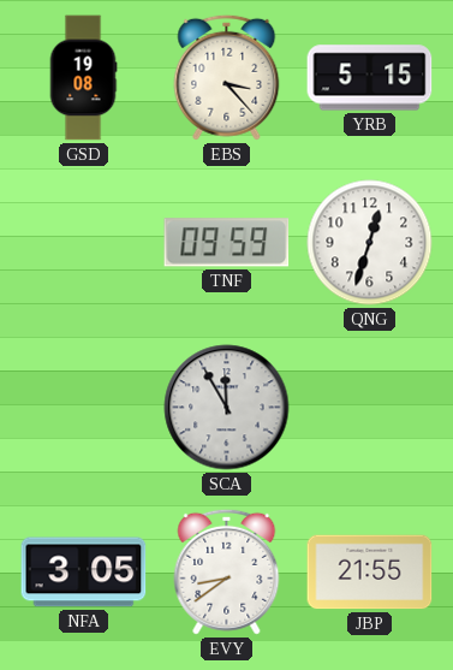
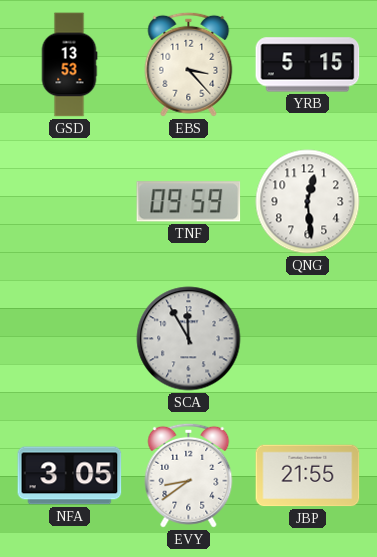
GSD: 19:08 -> 13:53
QNG: 12:33 -> 12:29
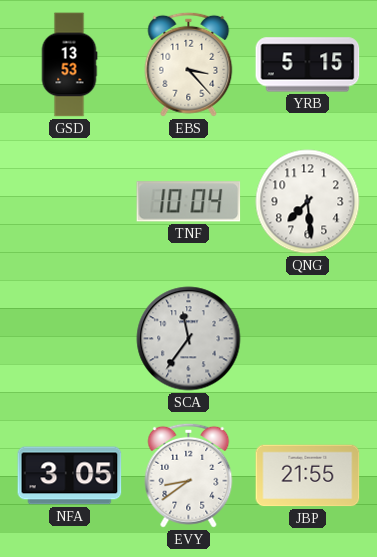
TNF: 09:59 -> 10:04
QNG: 12:29 -> 7:29
SCA: 11:55 -> 11:36
